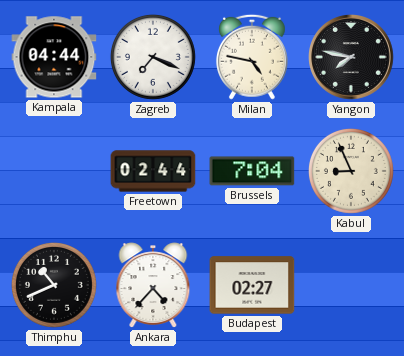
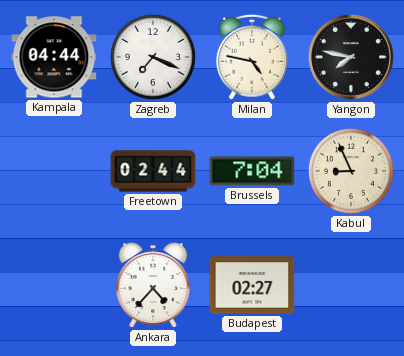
Thimphu: 10:41 -> none
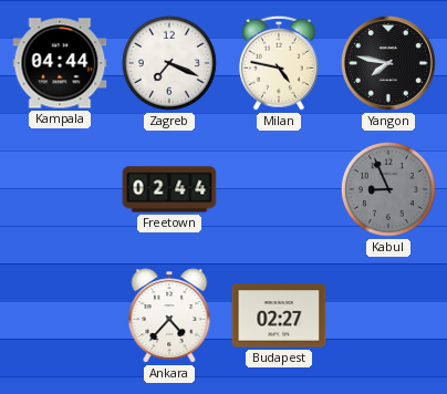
Brussels: 7:04 -> none
Kabul dial: cream -> grey
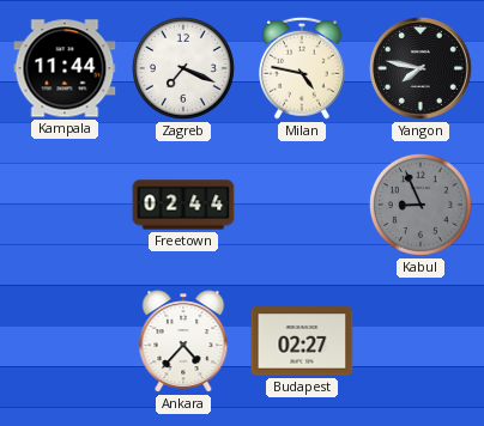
Kampala: 04:44 -> 11:44
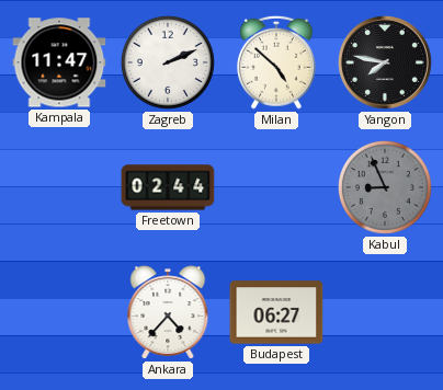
Kampala: 11:44 -> 11:47
Zagreb: 7:19 -> 2:11
Milan: 4:47 -> 4:52
Budapest: 02:27 -> 06:27
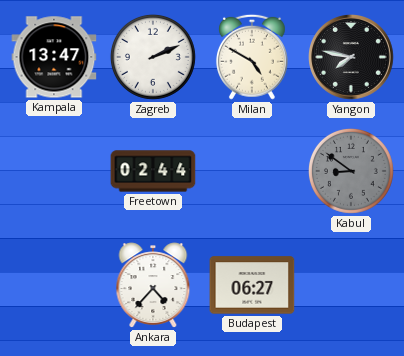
Kampala: 11:47 -> 13:47
Milan: 4:52 -> 4:50
Kabul: 8:56 -> 8:51
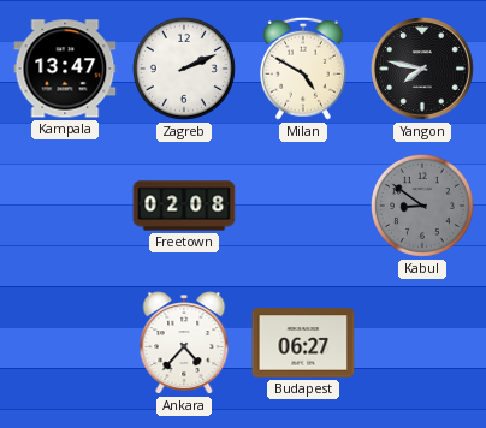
Freetown: 02:44 -> 02:08
